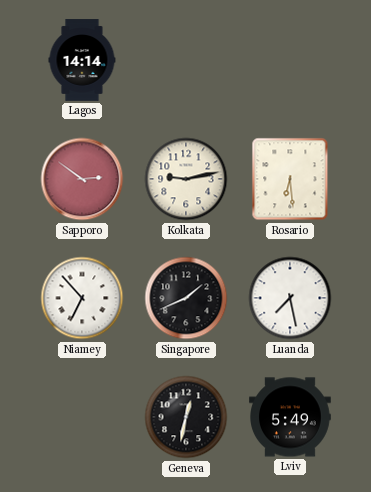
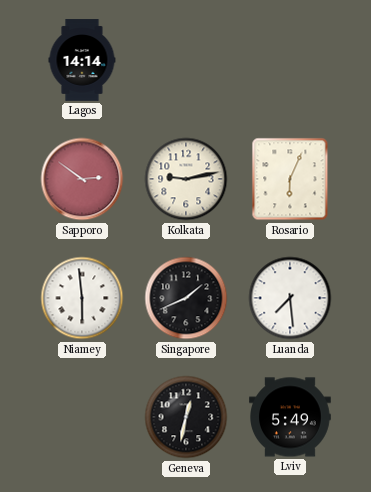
Rosario: 6:29 -> 6:04
Niamey: 6:53 -> 5:59
Luanda: 7:28 -> 7:29
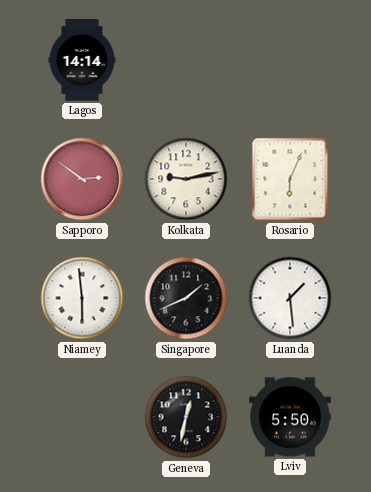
Luanda: 7:29 -> 1:29
Lviv: 5:49 -> 5:50
